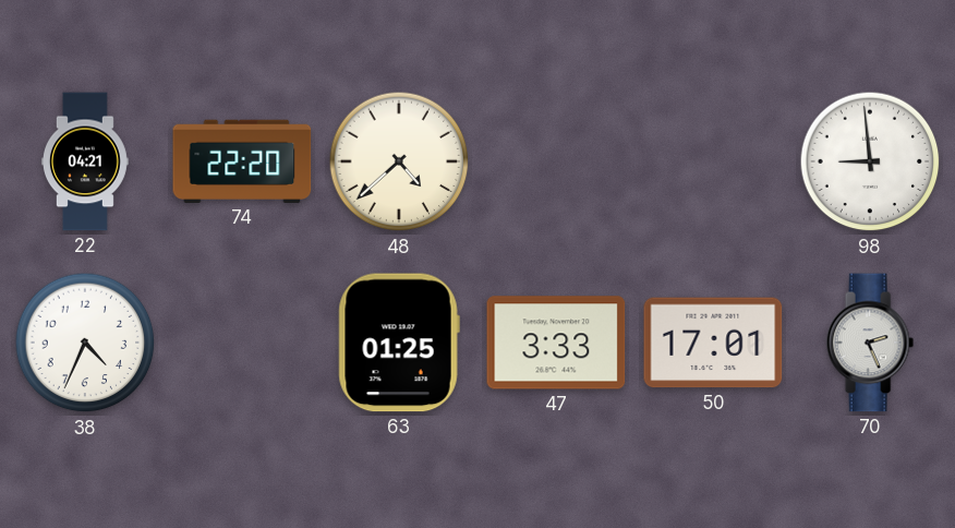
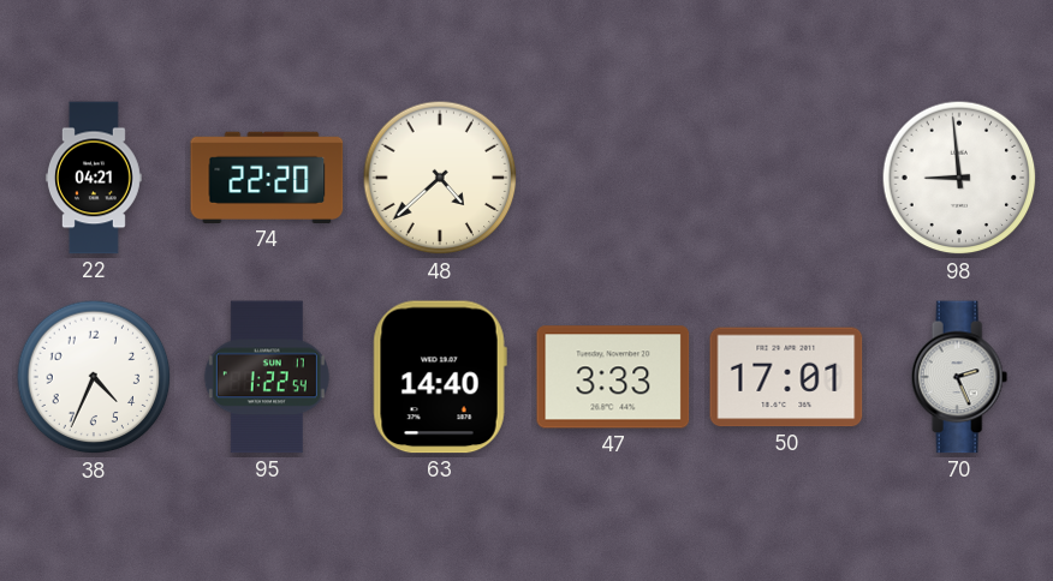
95: none -> 1:22
63: 01:25 -> 14:40
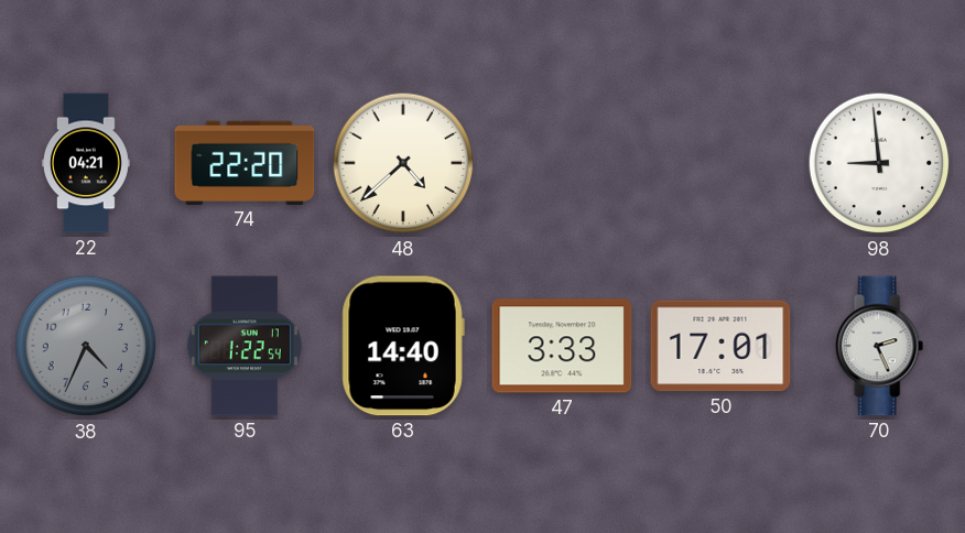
38 dial: white -> grey
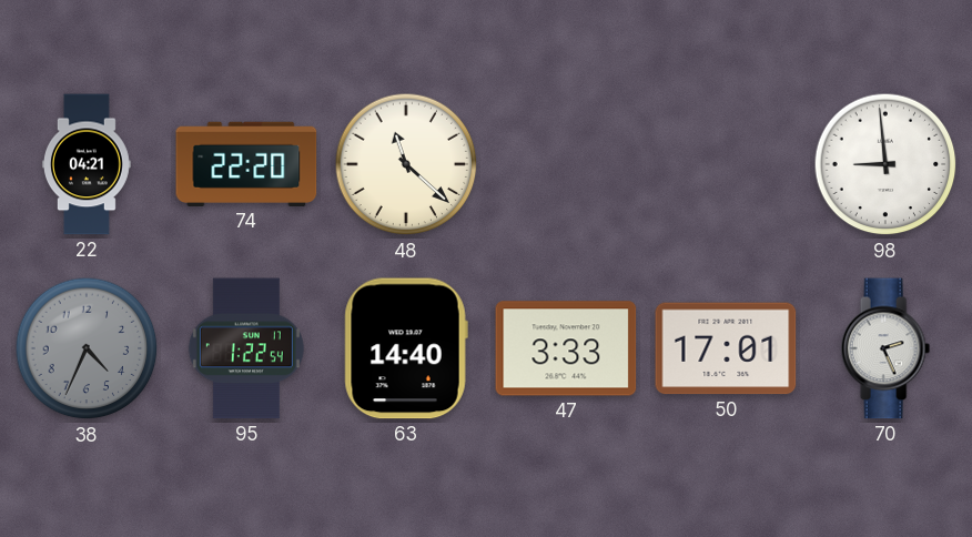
48: 4:38 -> 11:22
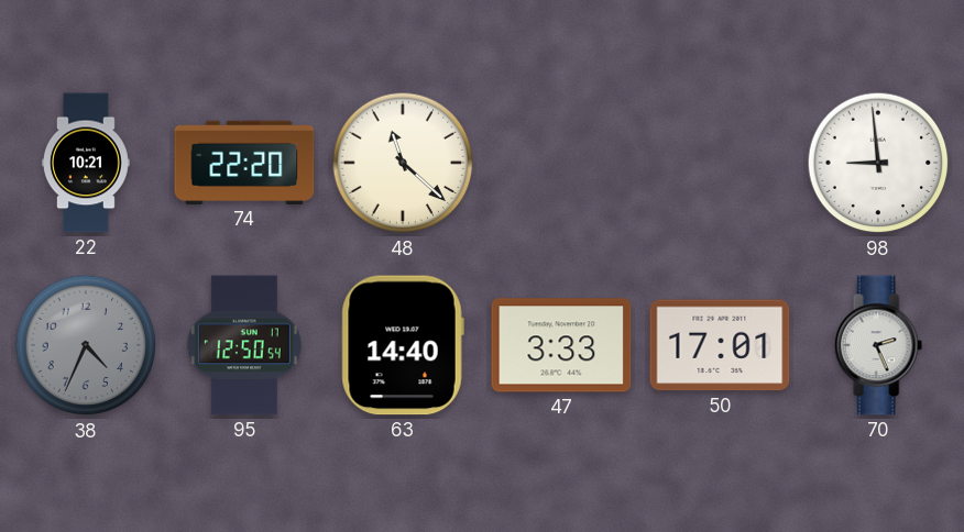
22: 04:21 -> 10:21
95: 1:22 -> 12:50
